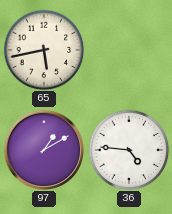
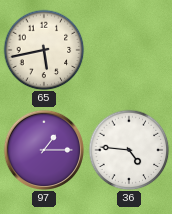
97: 1:10 -> 1:15
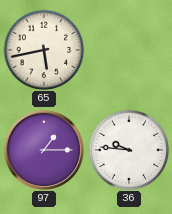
36: 4:46 -> 9:46
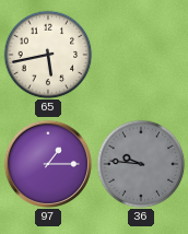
36 dial: white -> grey
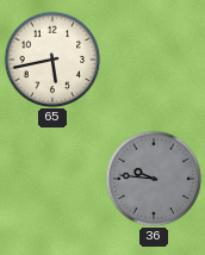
97: 1:15 -> none
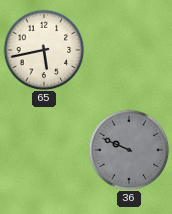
36: 9:46 -> 9:49
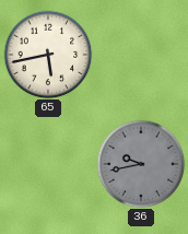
36: 9:49 -> 9:43
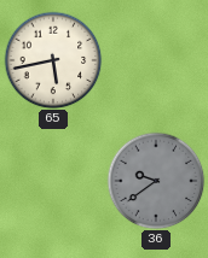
36: 9:43 -> 9:39
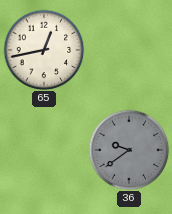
65: 5:43 -> 12:43
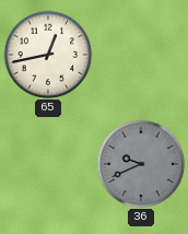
36: 9:39 -> 9:41
